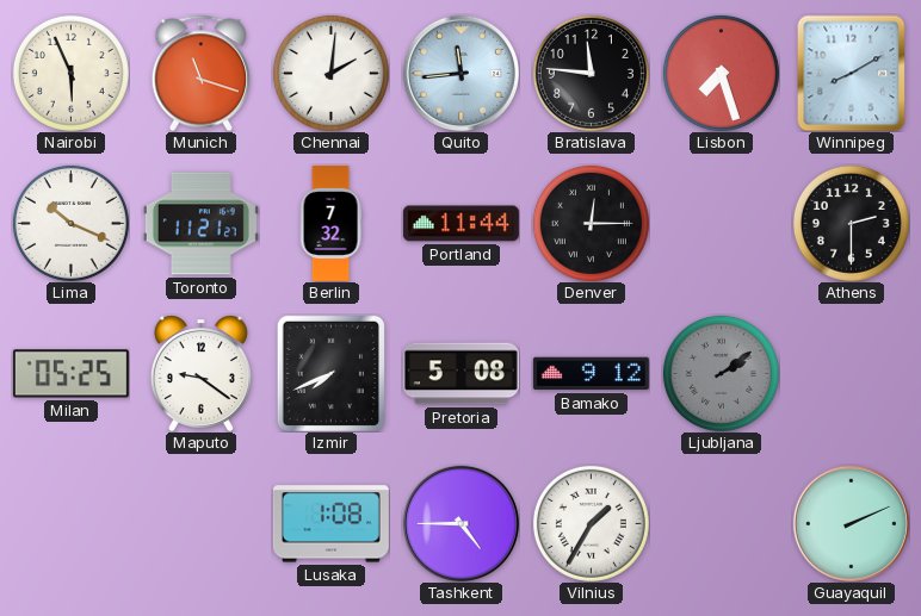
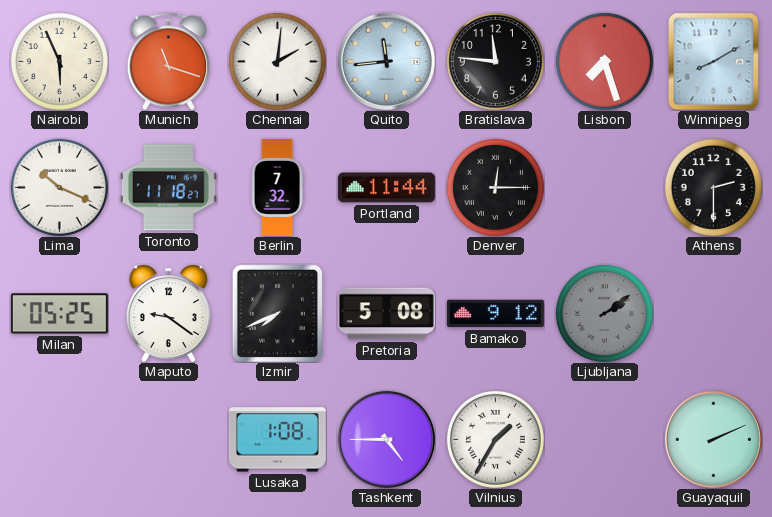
Toronto: 11:21 -> 11:18
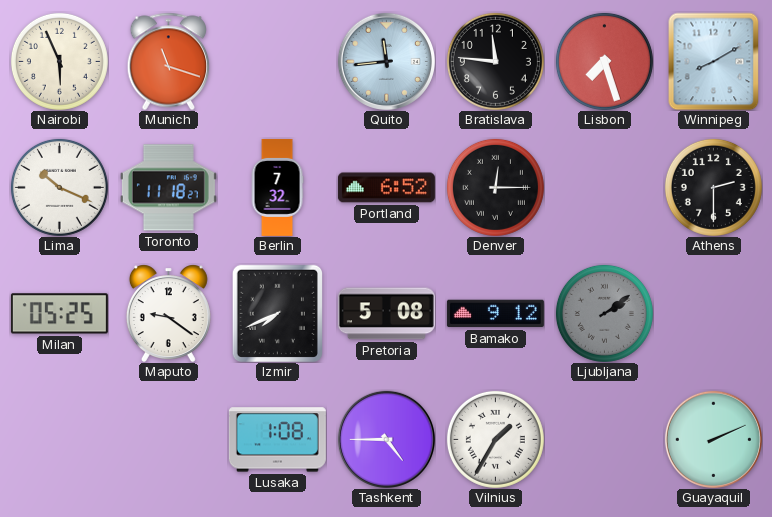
Chennai: 2:01 -> none
Portland: 11:44 -> 6:52
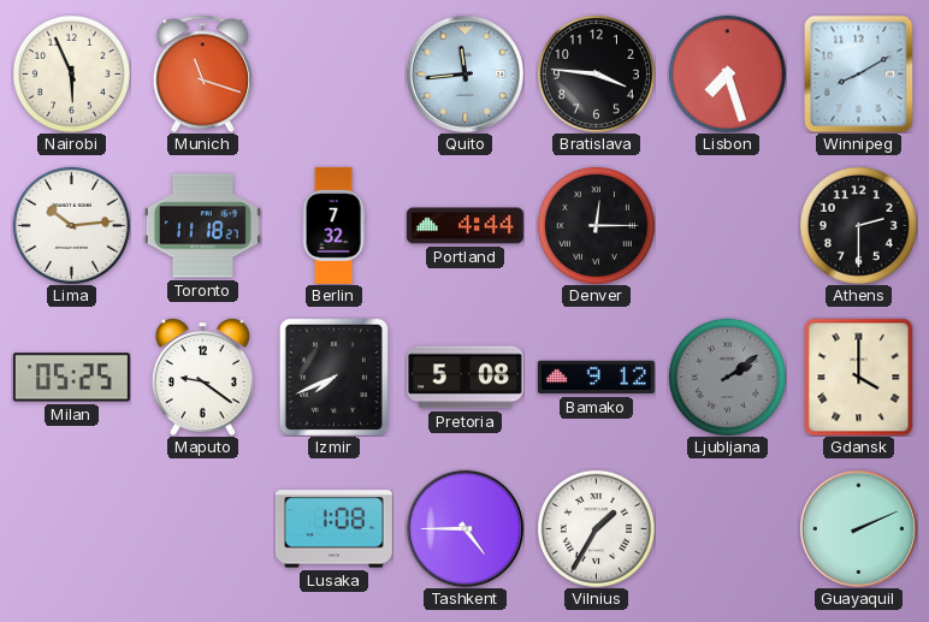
Bratislava: 11:46 -> 3:46
Lima: 10:19 -> 10:14
Portland: 6:52 -> 4:44
Gdansk: none -> 4:00
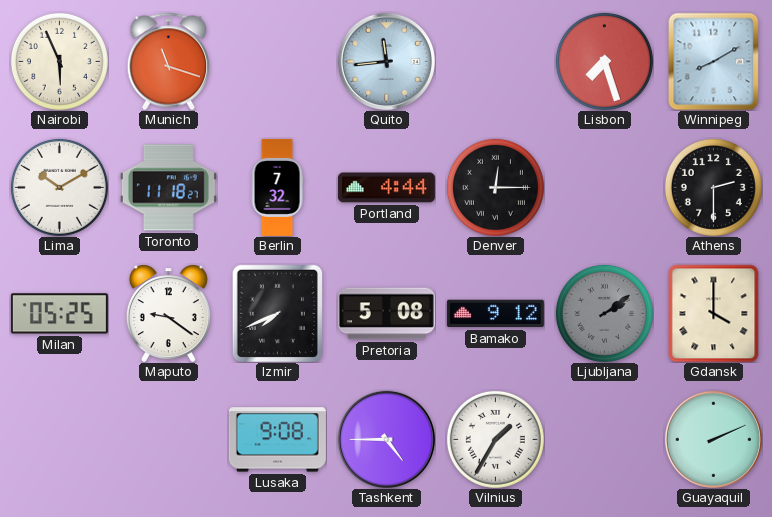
Bratislava: 3:46 -> none
Lima: 10:14 -> 10:10
Lusaka: 1:08 -> 9:08
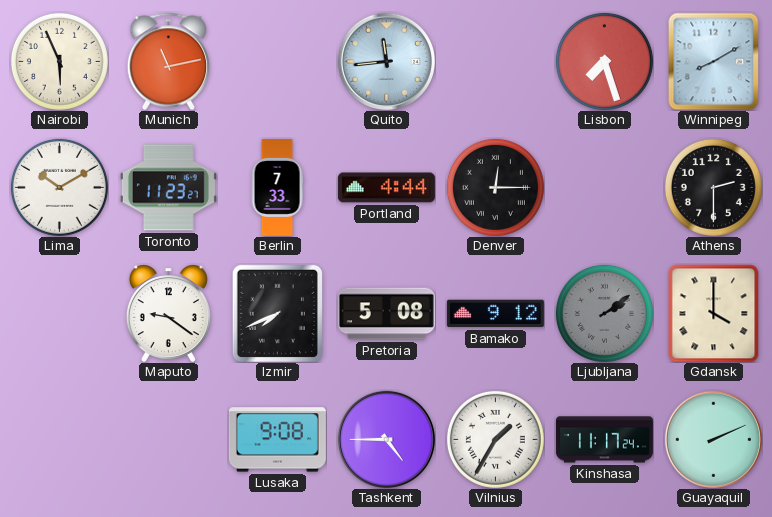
Munich: 11:18 -> 11:13
Toronto: 11:18 -> 11:23
Berlin: 7:32 -> 7:33
Milan: 05:25 -> none
Kinshasa: none -> 11:17
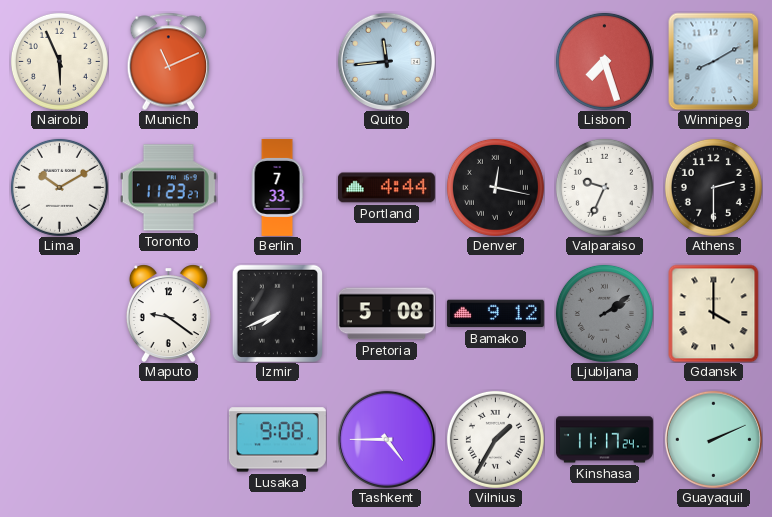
Munich: 11:13 -> 11:11
Denver: 12:15 -> 12:17
Valparaiso: none -> 9:34
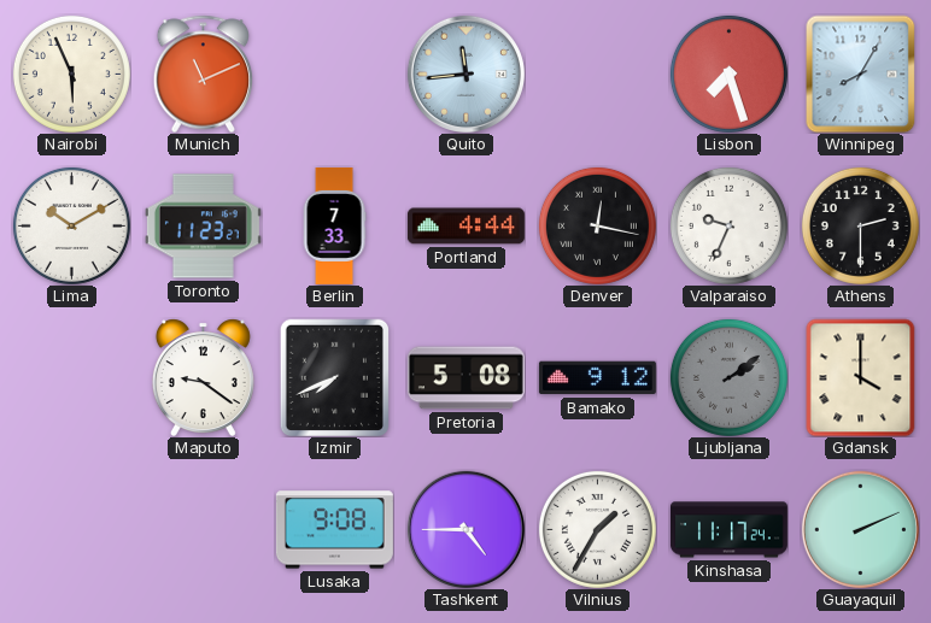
Winnipeg: 8:10 -> 8:05
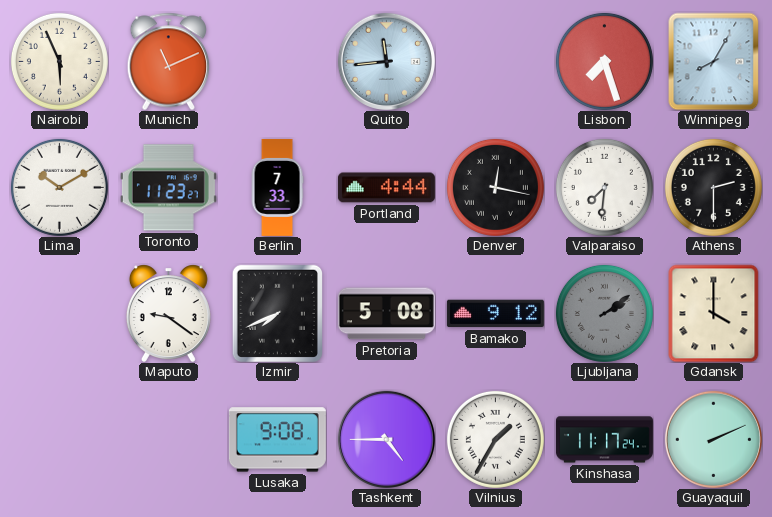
Valparaiso: 9:34 -> 7:31
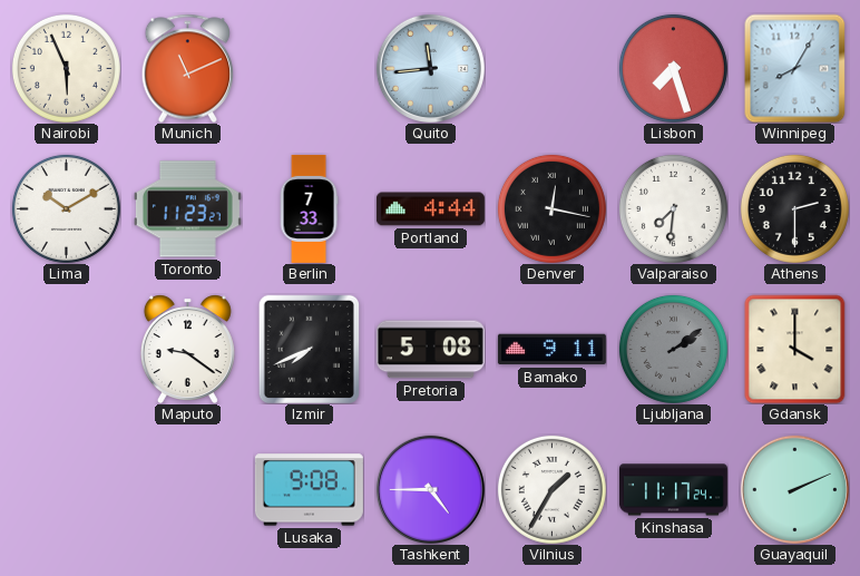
Bamako: 9:12 -> 9:11
